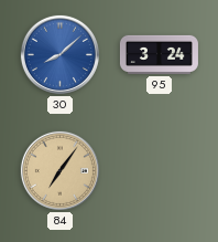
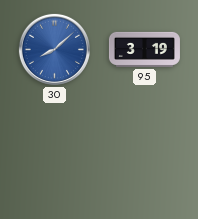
95: 3:24 -> 3:19
84: 7:06 -> none
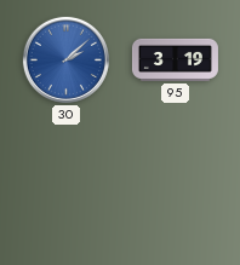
30: 8:08 -> 2:08
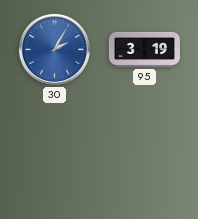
30: 2:08 -> 2:05
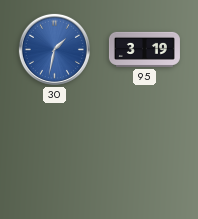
30: 2:05 -> 1:32
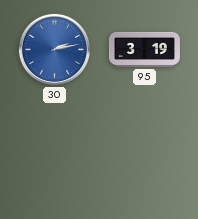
30: 1:32 -> 2:13
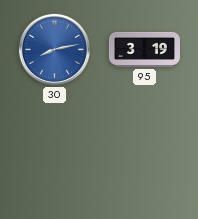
30: 2:13 -> 8:13
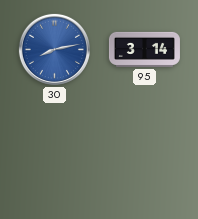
95: 3:19 -> 3:14
